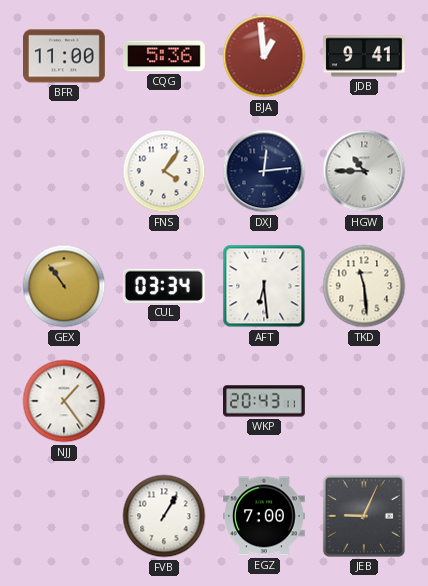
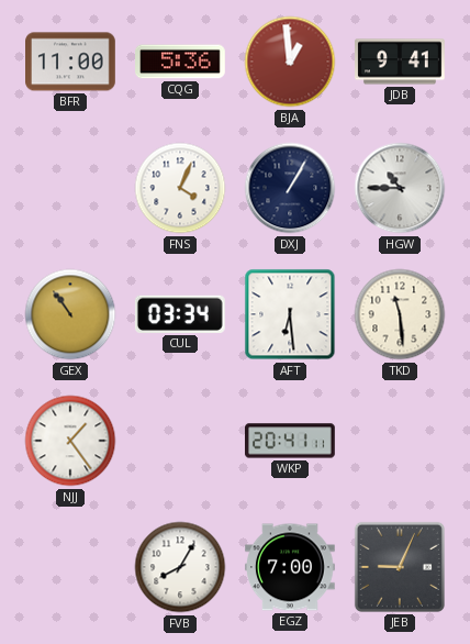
FNS: 4:06 -> 4:04
DXJ: 12:14 -> 1:05
WKP: 20:43 -> 20:41
FVB: 1:05 -> 8:05
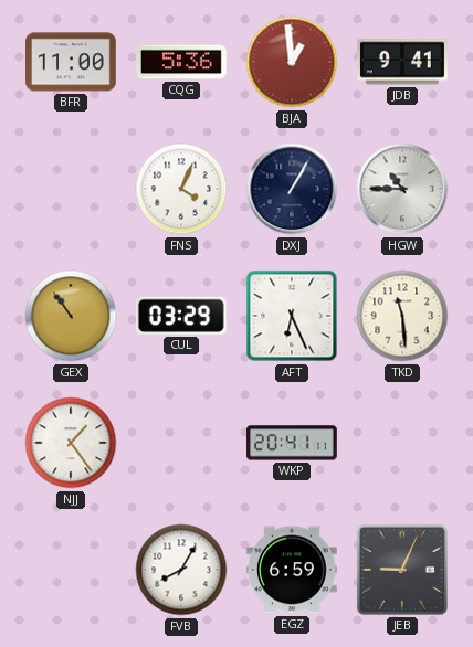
CUL: 03:34 -> 03:29
AFT: 6:29 -> 6:26
EGZ: 7:00 -> 6:59
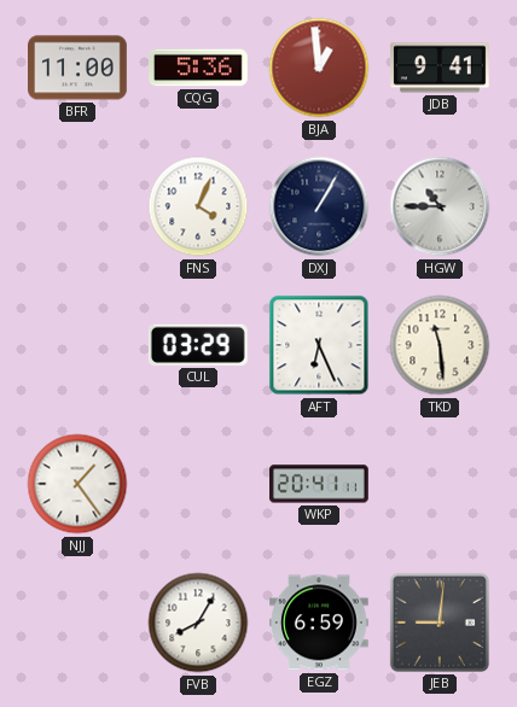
GEX: 10:54 -> none
JEB: 9:04 -> 9:01
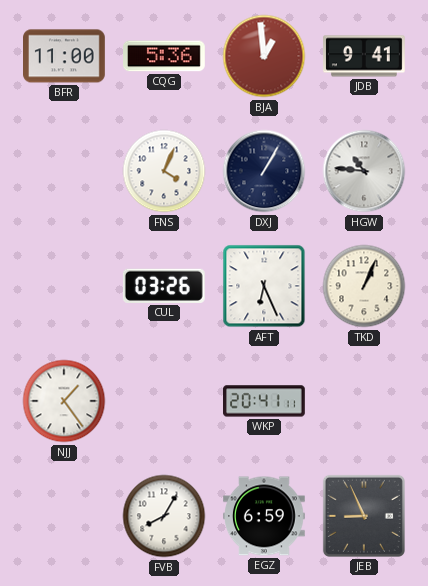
HGW: 10:45 -> 10:46
CUL: 03:29 -> 03:26
TKD: 11:29 -> 1:04
JEB: 9:01 -> 8:56
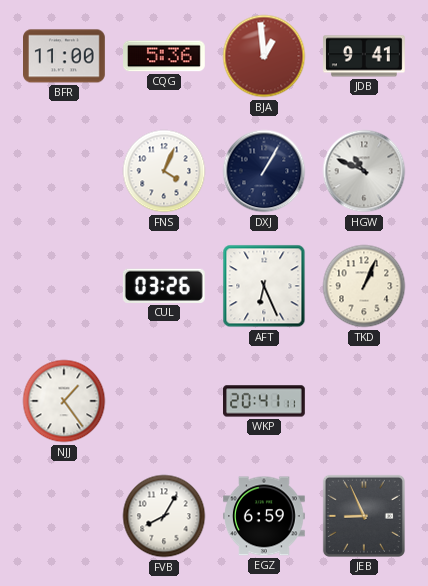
HGW: 10:46 -> 10:49
